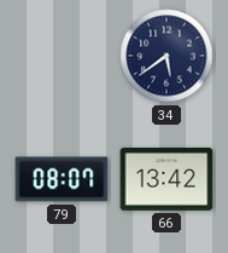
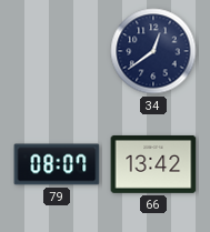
34: 5:39 -> 12:39
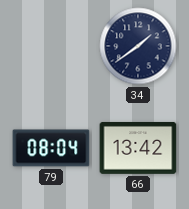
34: 12:39 -> 1:39
79: 08:07 -> 08:04
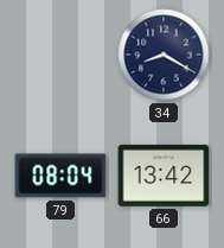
34: 1:39 -> 8:20
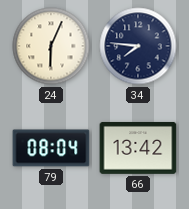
24: none -> 6:04
34: 8:20 -> 7:46
